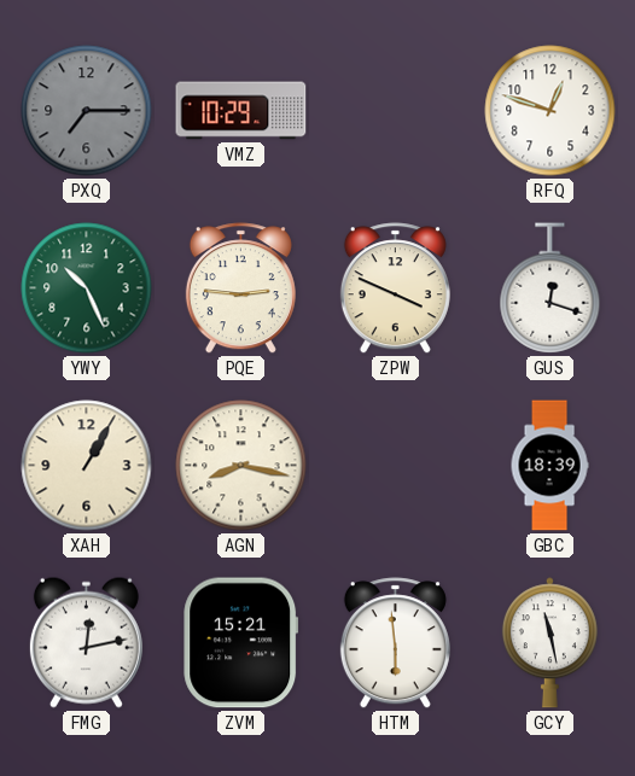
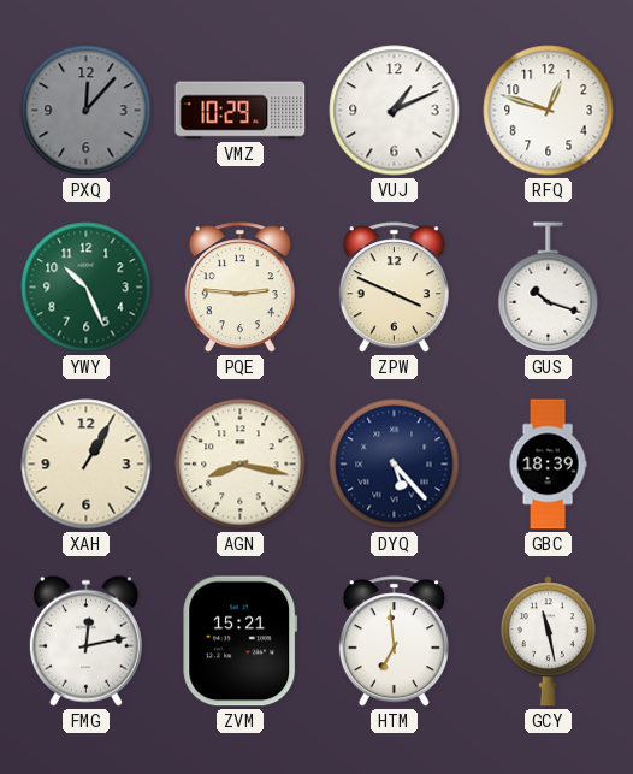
PXQ: 7:15 -> 12:07
VUJ: none -> 1:11
GUS: 12:18 -> 10:18
DYQ: none -> 5:23
HTM: 5:59 -> 6:59
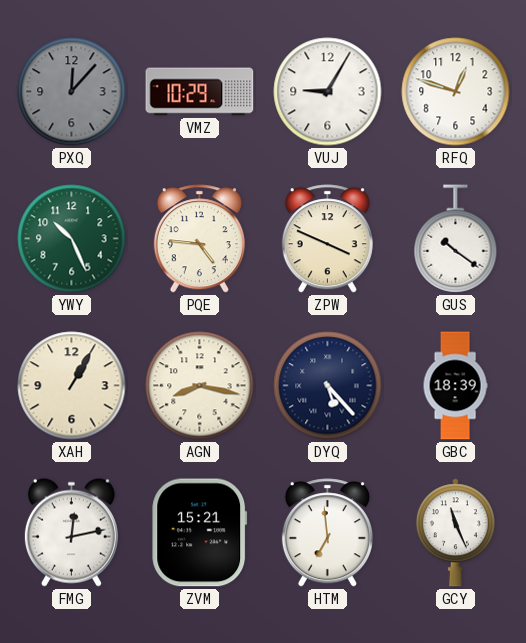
VUJ: 1:11 -> 9:05
PQE: 2:46 -> 4:46
GUS: 10:18 -> 10:21
GCY: 11:28 -> 11:26
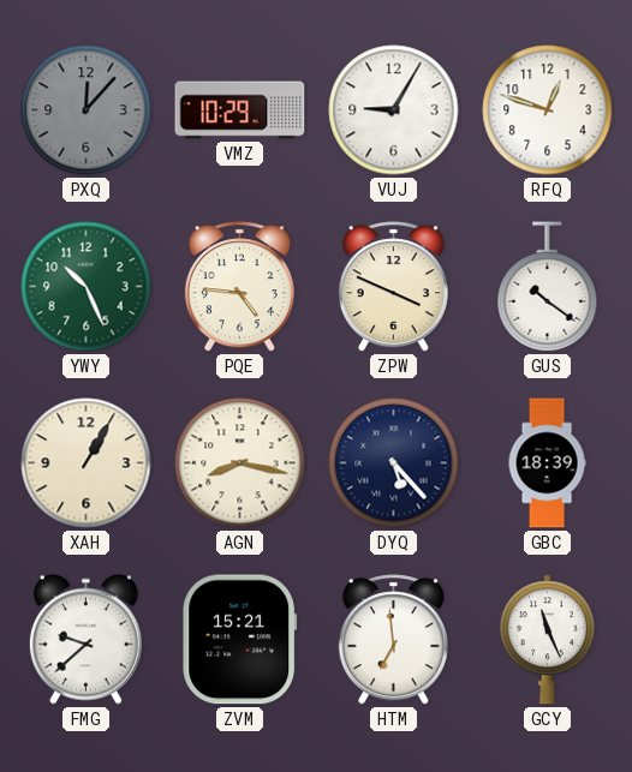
FMG: 12:13 -> 9:38
